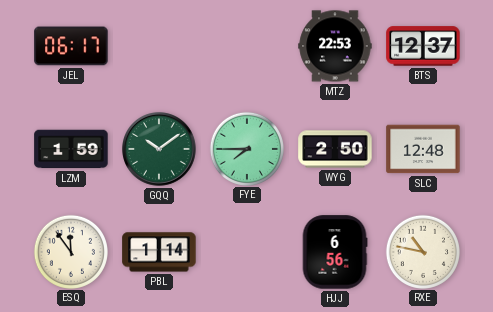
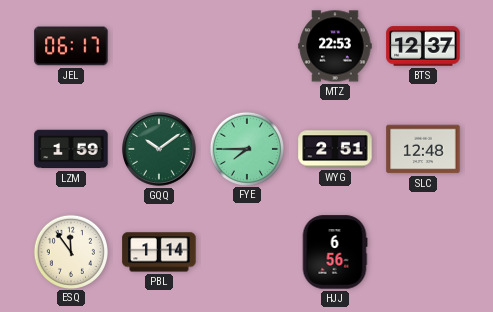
WYG: 2:50 -> 2:51
RXE: 10:47 -> none
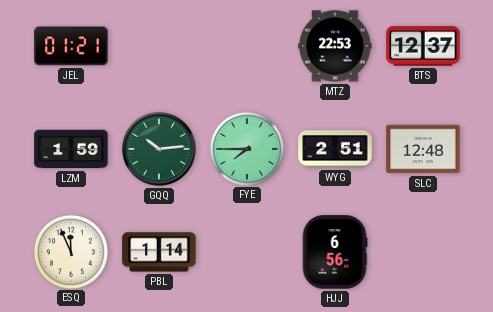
JEL: 06:17 -> 01:21
GQQ: 10:09 -> 10:14
ESQ: 11:54 -> 11:56
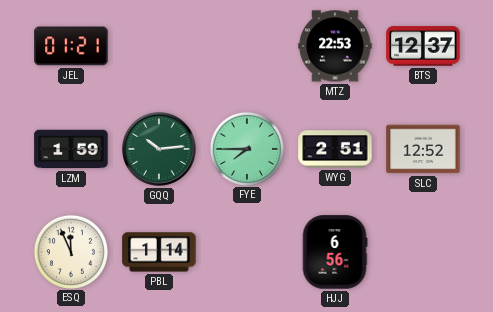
SLC: 12:48 -> 12:52
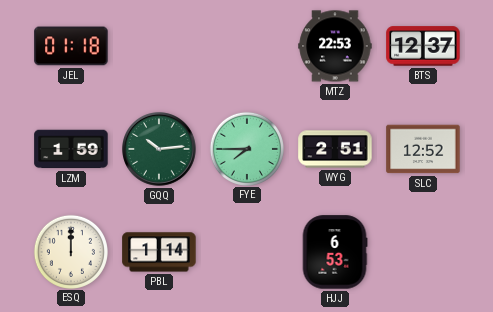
JEL: 01:21 -> 01:18
ESQ: 11:56 -> 12:00
HJJ: 6:56 -> 6:53
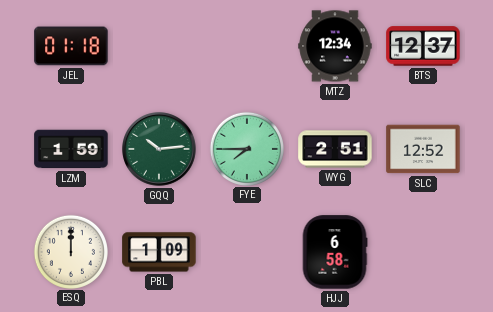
MTZ: 22:53 -> 12:34
PBL: 1:14 -> 1:09
HJJ: 6:53 -> 6:58
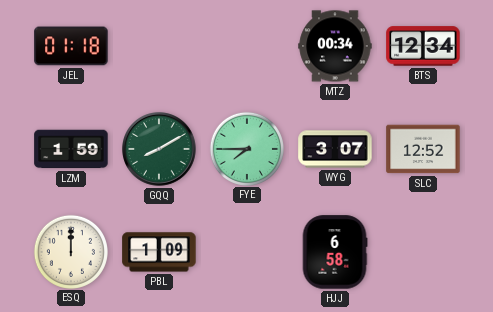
MTZ: 12:34 -> 00:34
BTS: 12:37 -> 12:34
GQQ: 10:14 -> 8:10
WYG: 2:51 -> 3:07
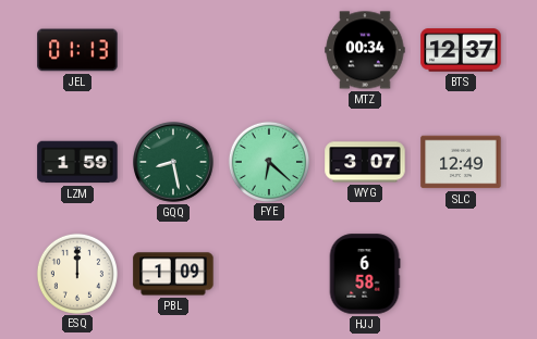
JEL: 01:18 -> 01:13
BTS: 12:34 -> 12:37
GQQ: 8:10 -> 8:28
FYE: 7:45 -> 6:22
SLC: 12:52 -> 12:49
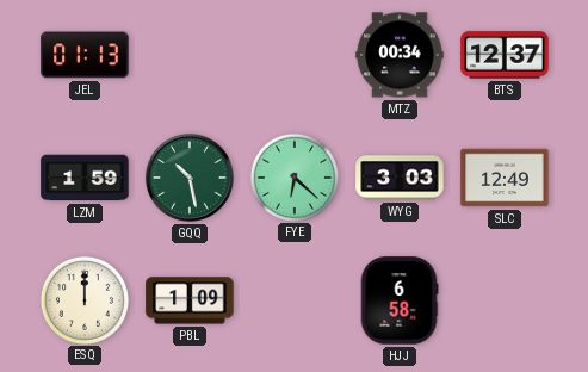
GQQ: 8:28 -> 10:28
WYG: 3:07 -> 3:03
